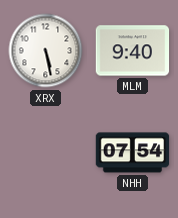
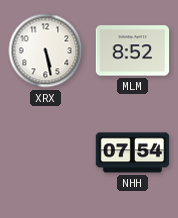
MLM: 9:40 -> 8:52
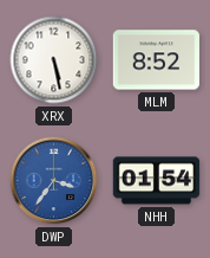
DWP: none -> 3:36
NHH: 07:54 -> 01:54
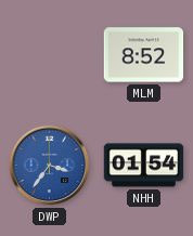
XRX: 5:28 -> none
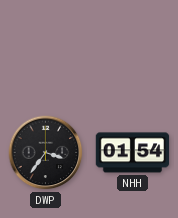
MLM: 8:52 -> none
DWP dial: blue -> black
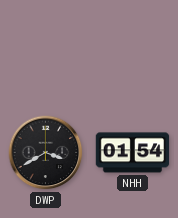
DWP: 3:36 -> 3:40
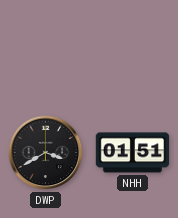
NHH: 01:54 -> 01:51
